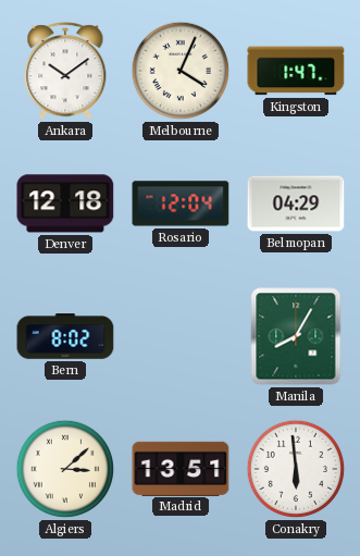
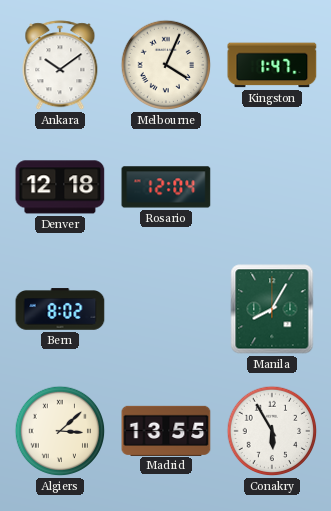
Belmopan: 04:29 -> none
Madrid: 13:51 -> 13:55
Conakry: 5:59 -> 5:55
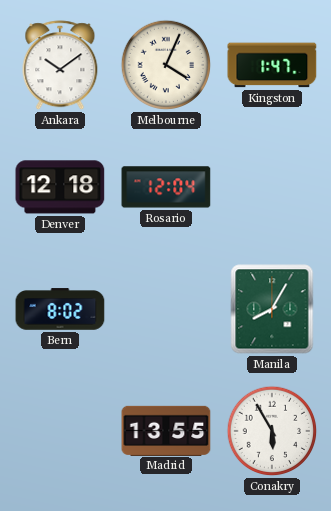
Algiers: 3:08 -> none
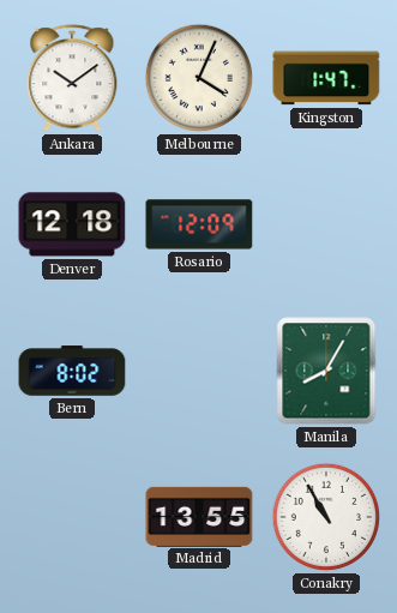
Rosario: 12:04 -> 12:09
Conakry: 5:55 -> 10:55
